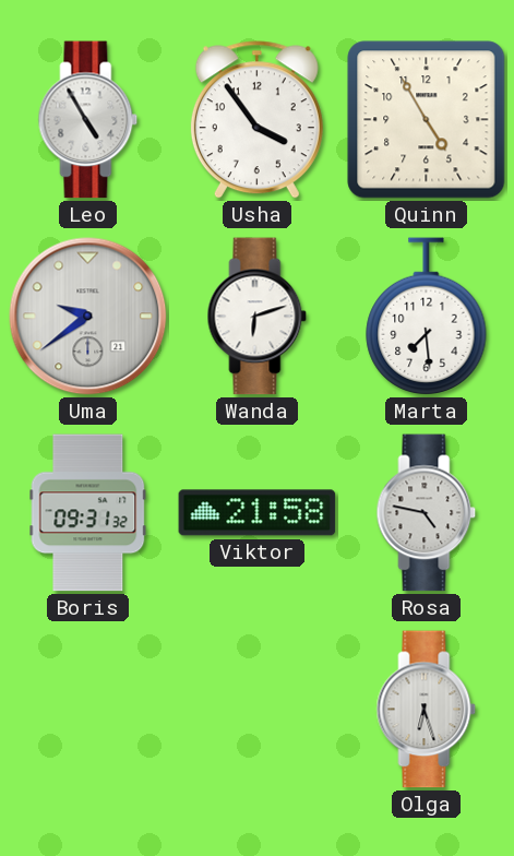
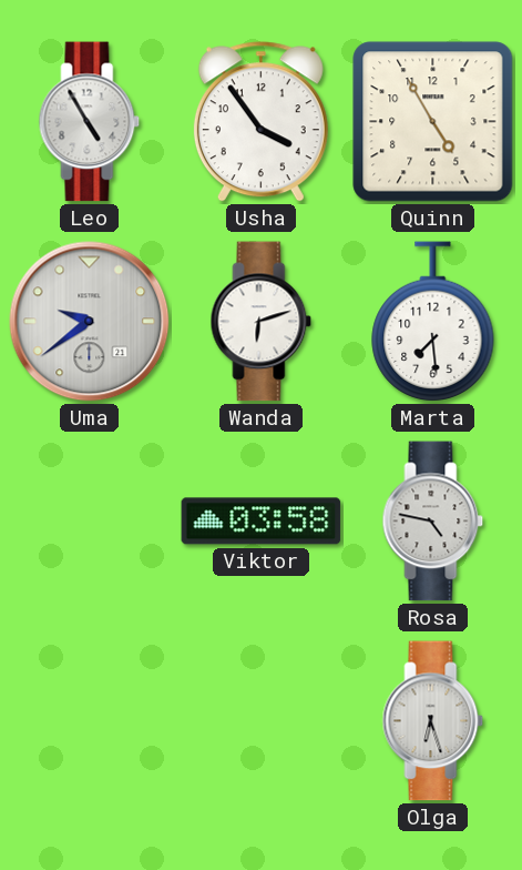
Boris: 09:31 -> none
Viktor: 21:58 -> 03:58
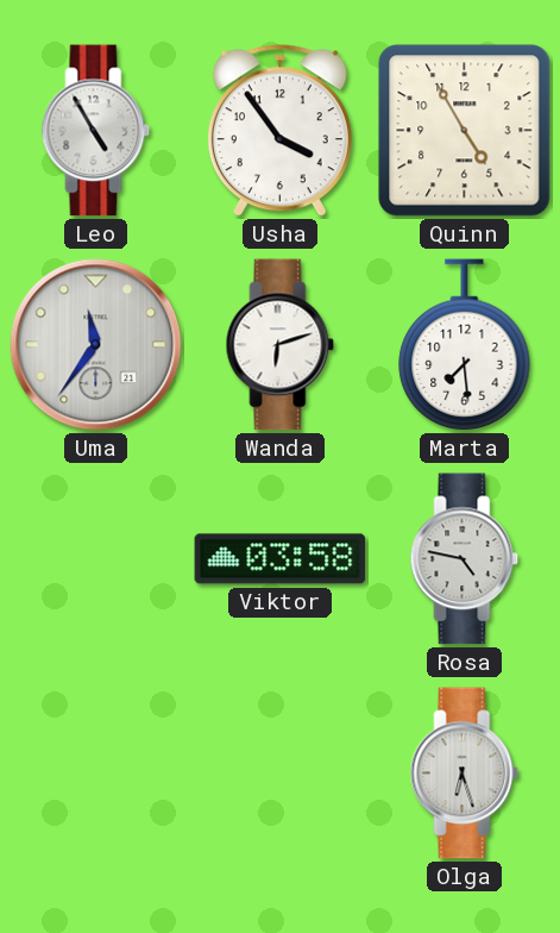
Uma: 9:39 -> 11:36
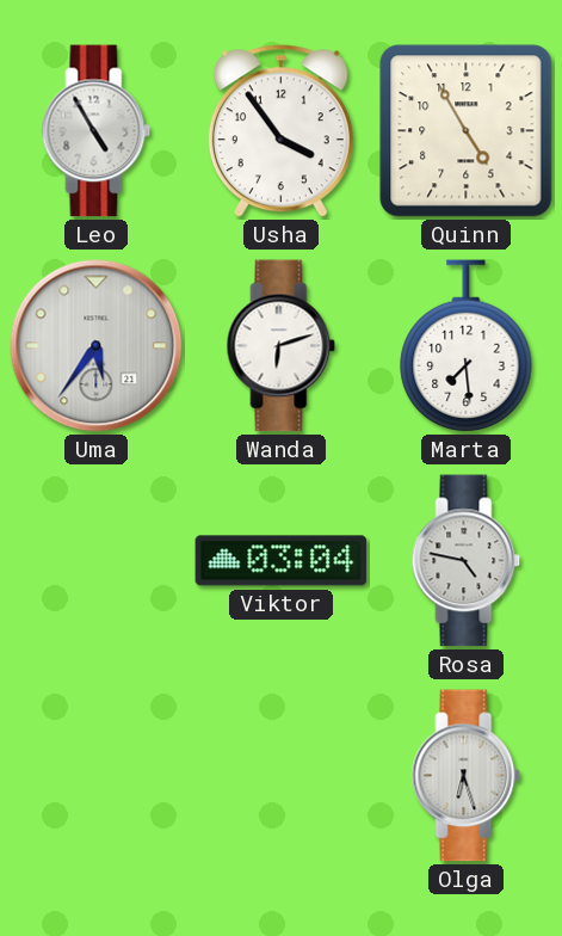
Uma: 11:36 -> 5:36
Viktor: 03:58 -> 03:04
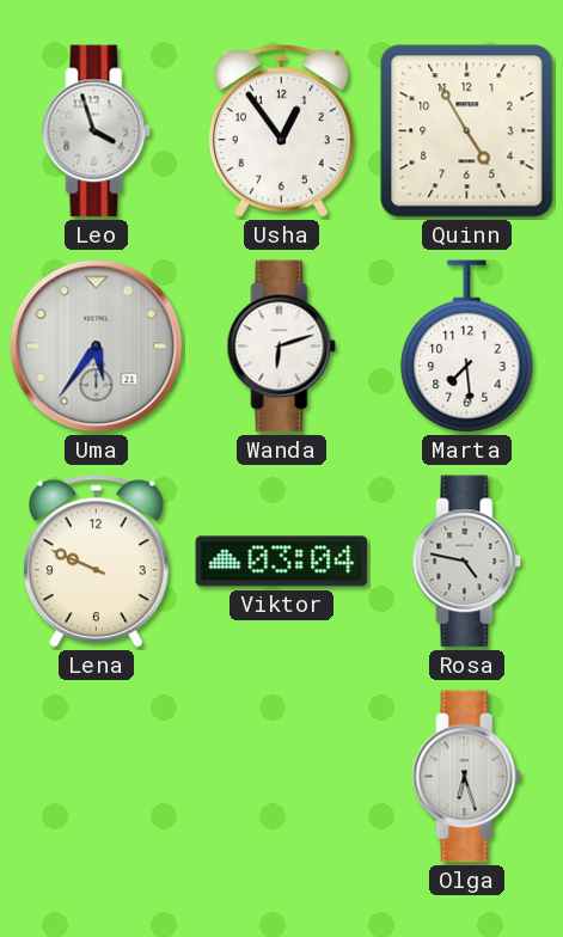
Leo: 4:55 -> 3:57
Usha: 3:54 -> 12:54
Lena: none -> 9:49
